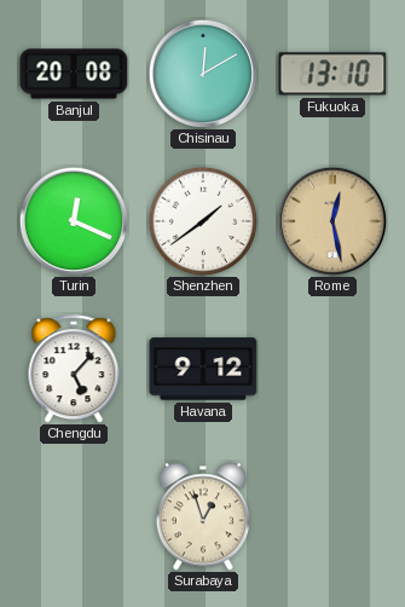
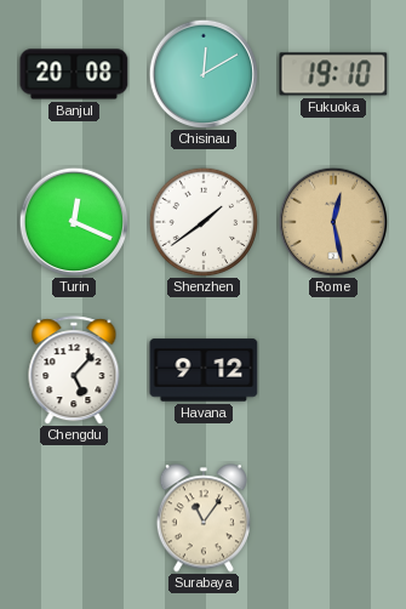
Fukuoka: 13:10 -> 19:10
Surabaya: 12:57 -> 11:06
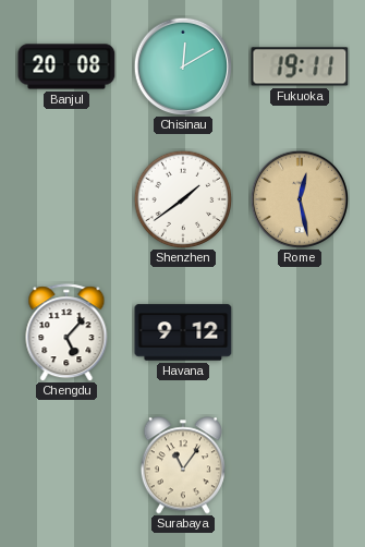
Fukuoka: 19:10 -> 19:11
Turin: 12:19 -> none
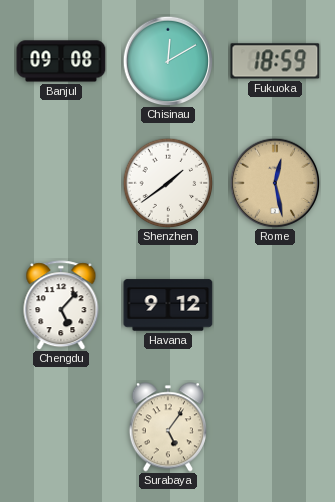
Banjul: 20:08 -> 09:08
Fukuoka: 19:11 -> 18:59
Surabaya: 11:06 -> 5:06
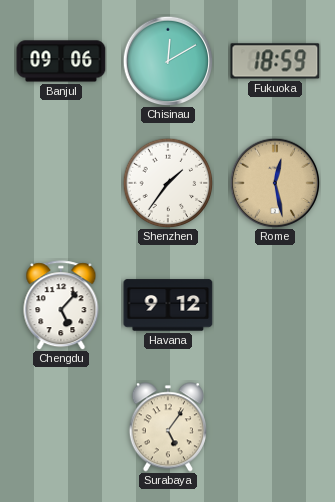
Banjul: 09:08 -> 09:06
Shenzhen: 1:39 -> 1:36
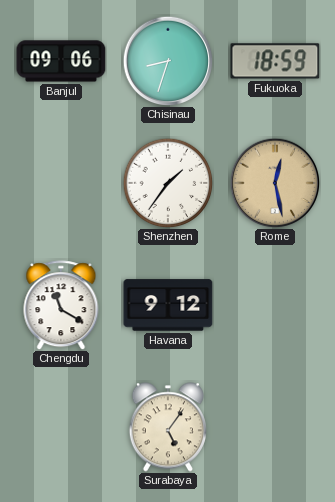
Chisinau: 12:10 -> 8:33
Chengdu: 5:07 -> 11:20
